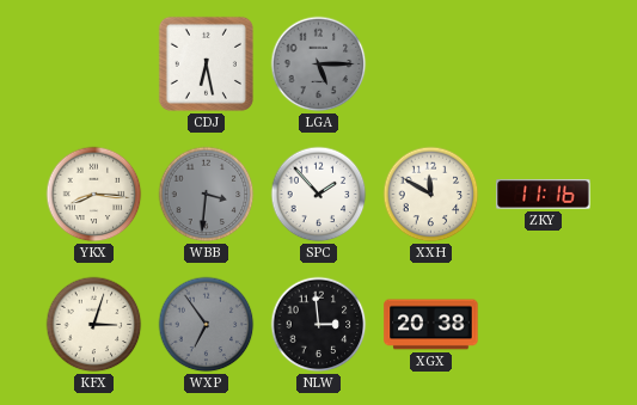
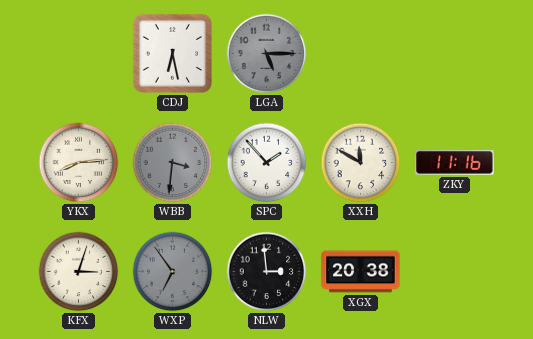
YKX: 8:16 -> 8:14
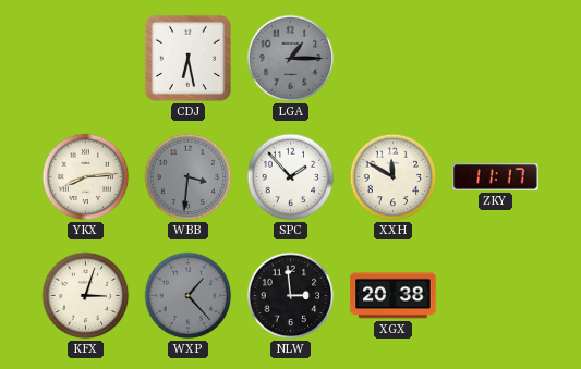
LGA: 5:15 -> 1:15
ZKY: 11:16 -> 11:17
WXP: 6:54 -> 1:23
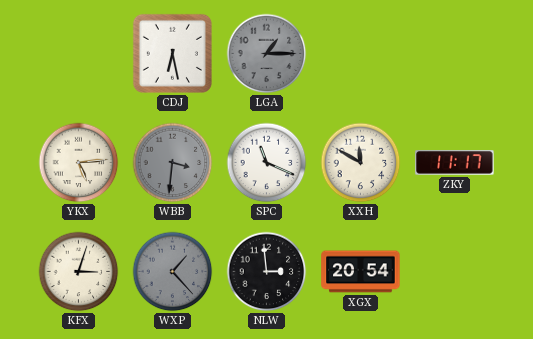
YKX: 8:14 -> 5:14
SPC: 1:53 -> 11:19
XGX: 20:38 -> 20:54
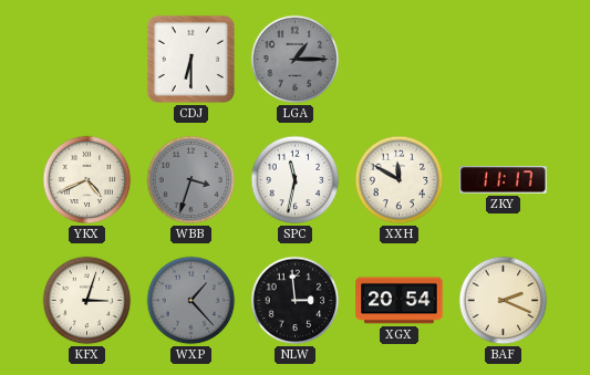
CDJ: 6:28 -> 6:30
YKX: 5:14 -> 4:41
WBB: 3:31 -> 3:33
SPC: 11:19 -> 11:32
BAF: none -> 2:19
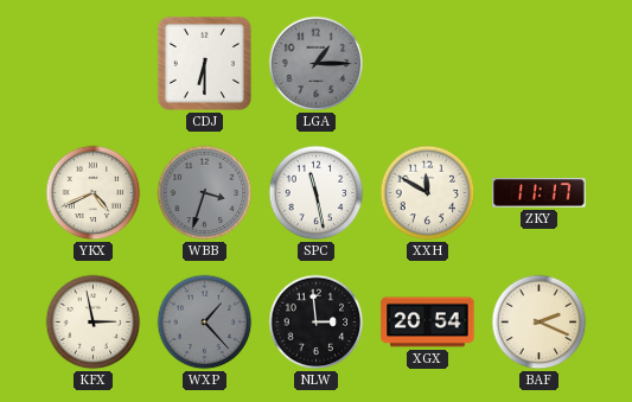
SPC: 11:32 -> 11:28
KFX: 3:03 -> 2:58
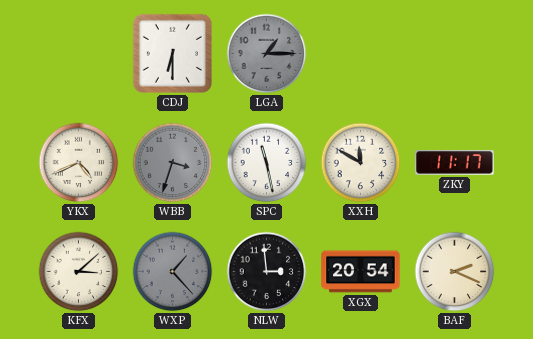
KFX: 2:58 -> 3:08
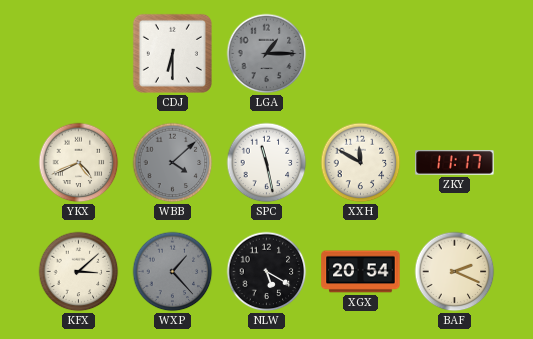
WBB: 3:33 -> 4:08
NLW: 2:59 -> 5:20
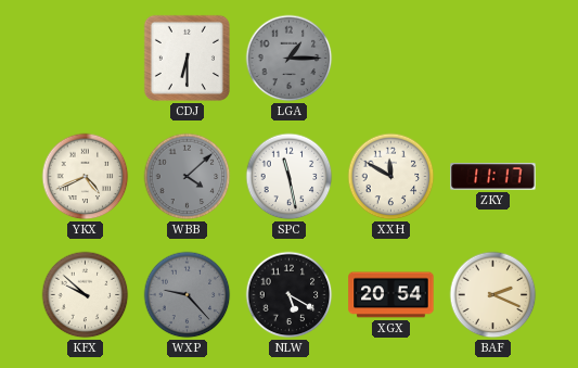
KFX: 3:08 -> 9:52
WXP: 1:23 -> 9:23
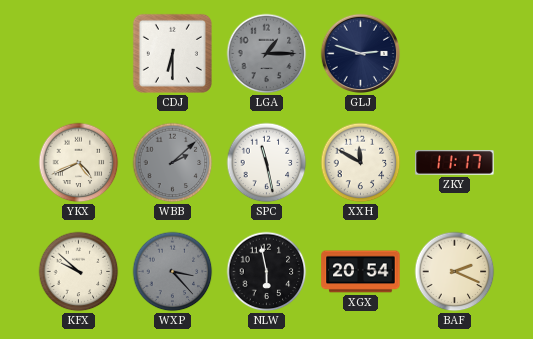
GLJ: none -> 2:48
WBB: 4:08 -> 2:08
WXP: 9:23 -> 3:23
NLW: 5:20 -> 5:58
